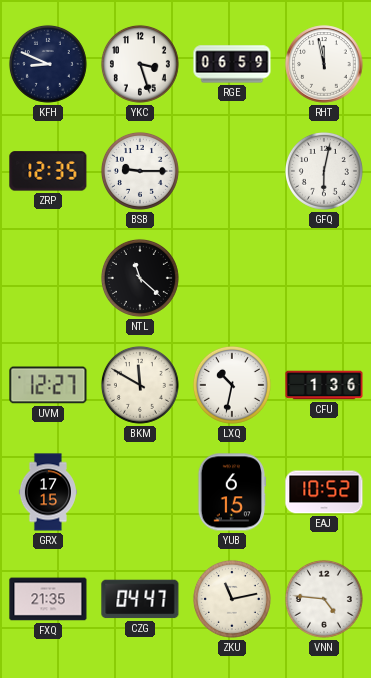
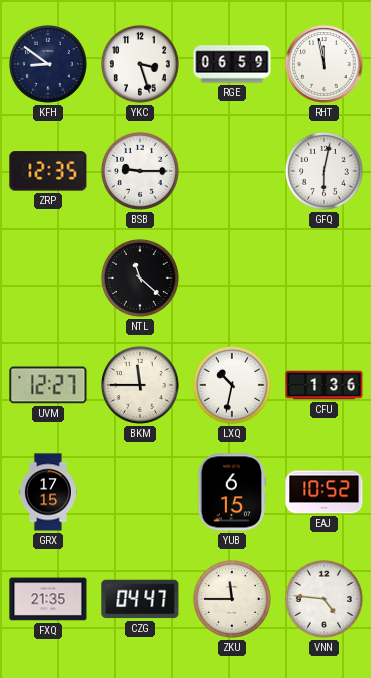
KFH: 8:49 -> 8:51
BKM: 11:50 -> 11:45
ZKU: 11:13 -> 11:45
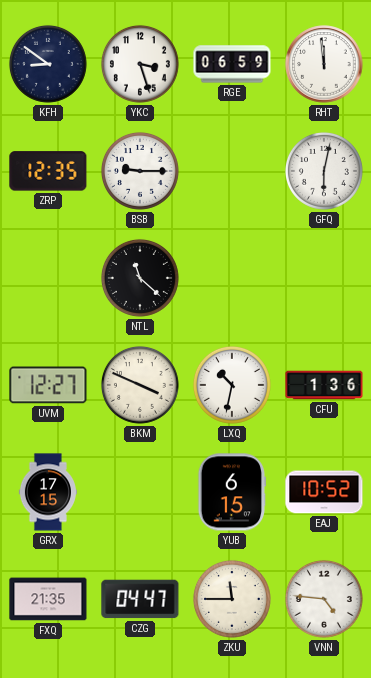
RHT: 11:58 -> 11:59
BKM: 11:45 -> 3:49
